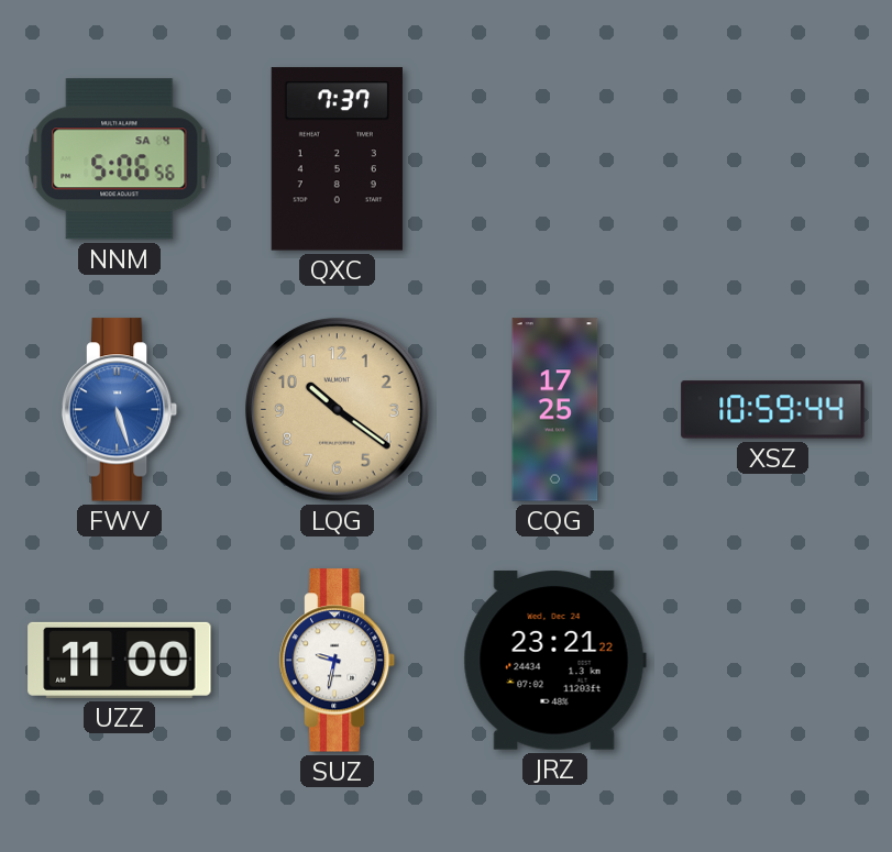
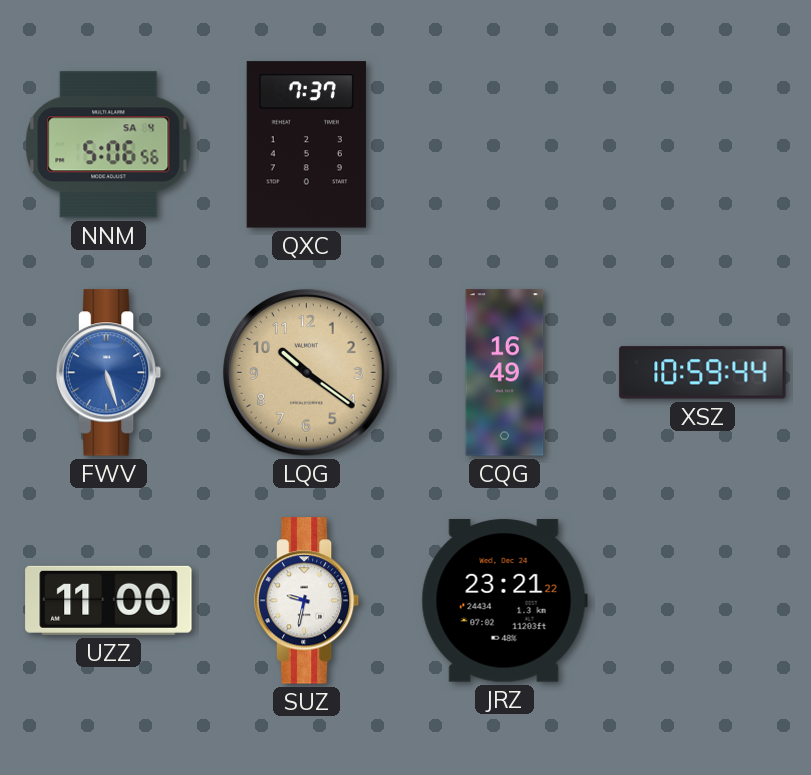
CQG: 17:25 -> 16:49
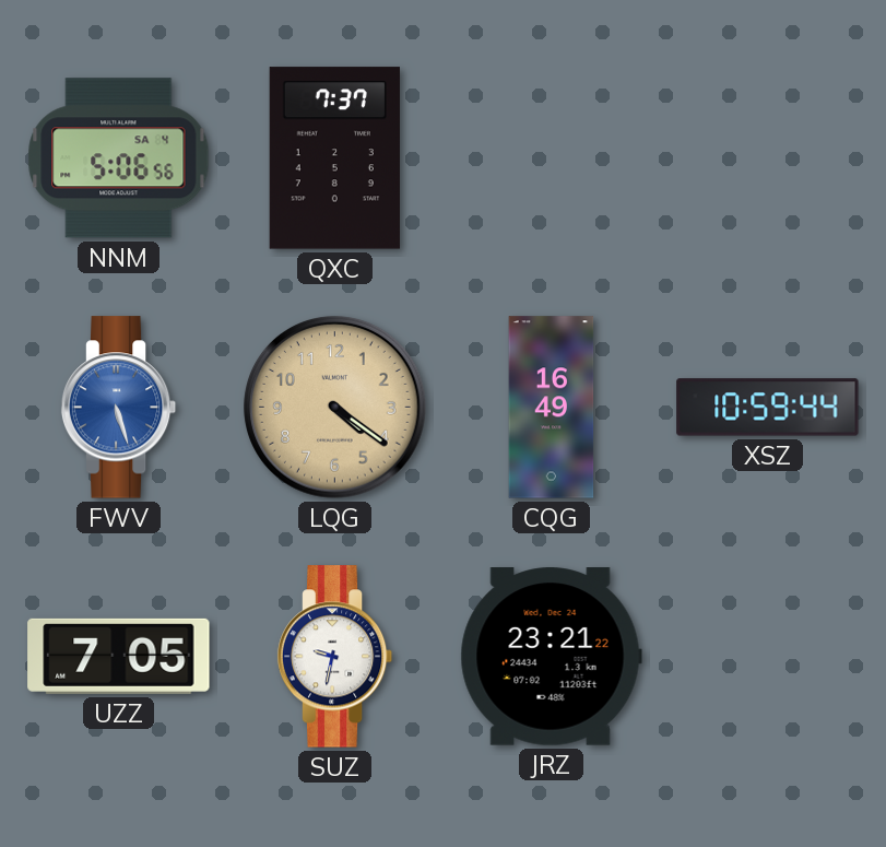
LQG: 10:21 -> 4:21
UZZ: 11:00 -> 7:05
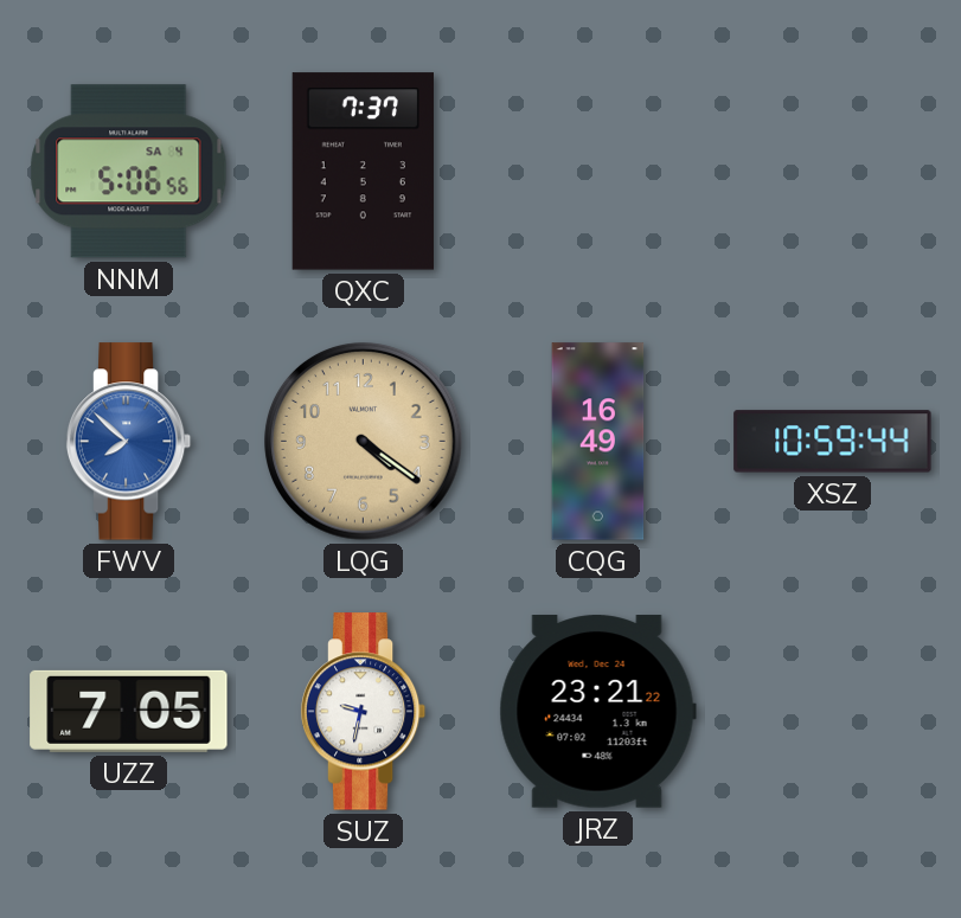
FWV: 5:27 -> 7:52
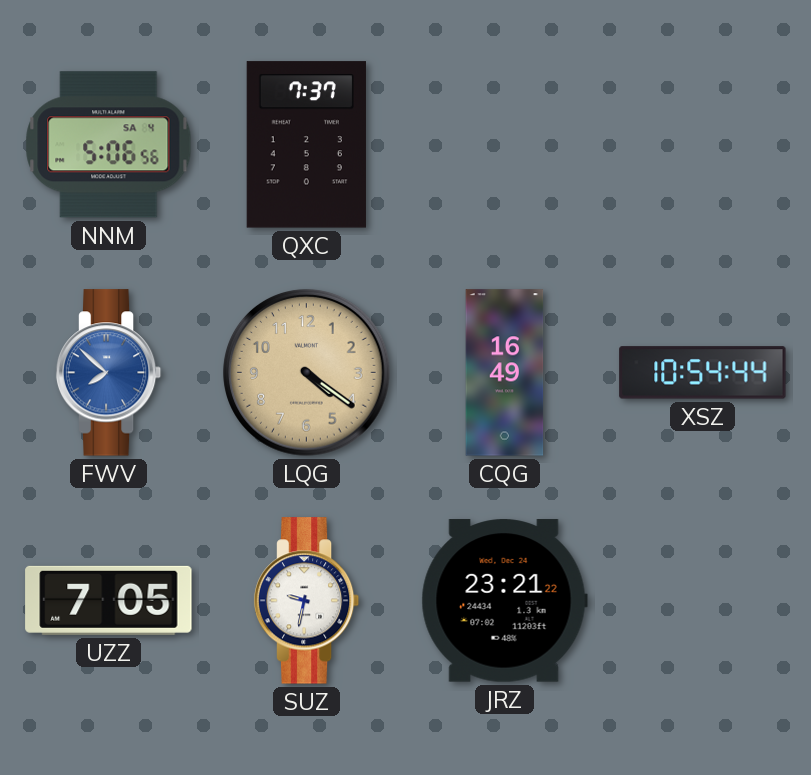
XSZ: 10:59 -> 10:54
